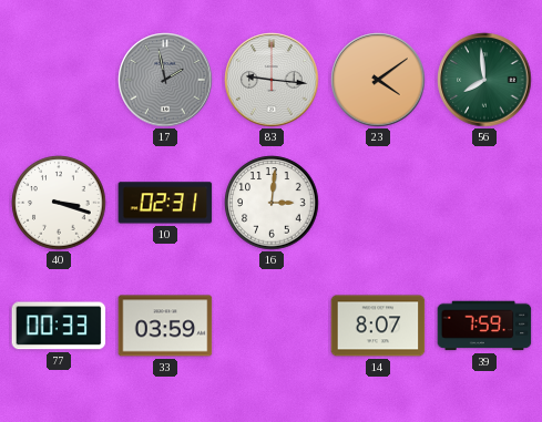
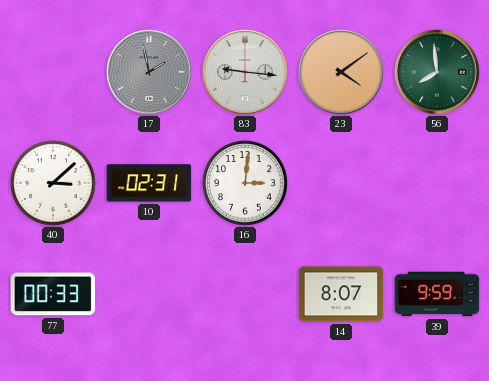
40: 3:18 -> 3:08
33: 03:59 -> none
39: 7:59 -> 9:59
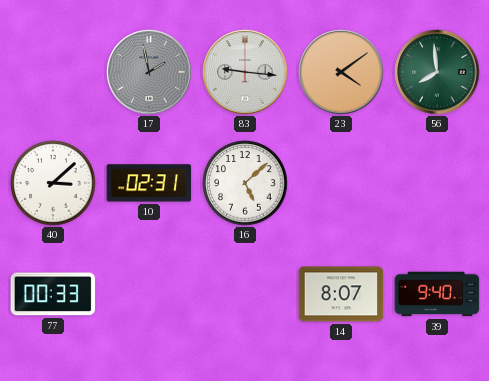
16: 3:01 -> 5:08
39: 9:59 -> 9:40
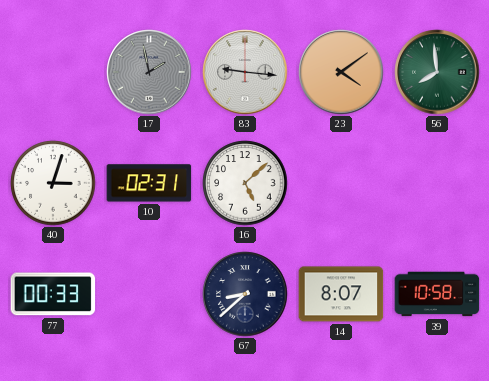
40: 3:08 -> 3:03
67: none -> 8:38
39: 9:40 -> 10:58
